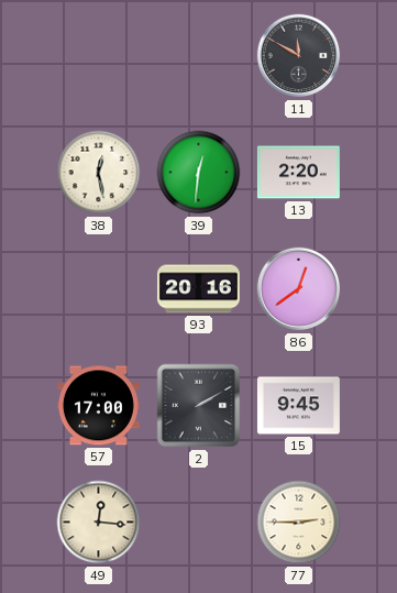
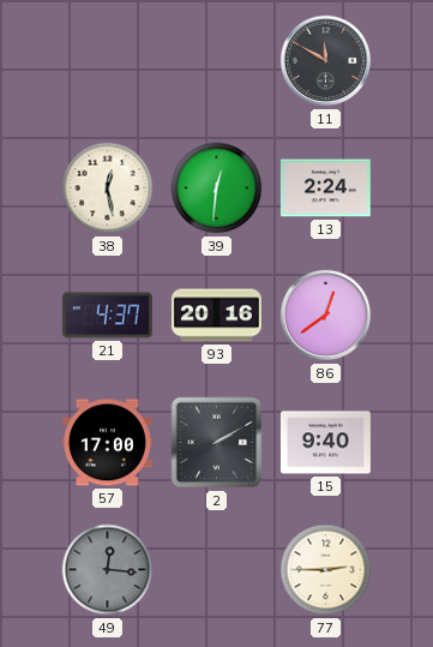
13: 2:20 -> 2:24
21: none -> 4:37
15: 9:45 -> 9:40
49 dial: cream -> grey
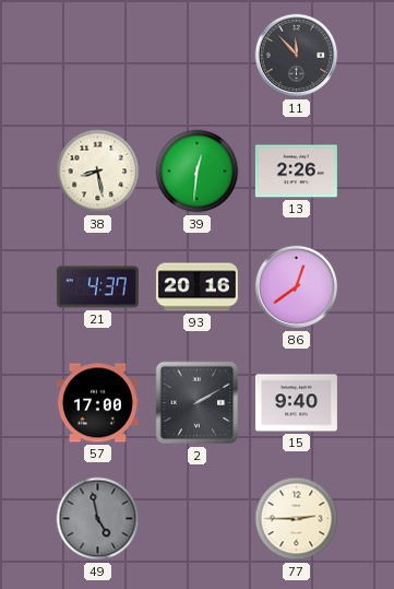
11: 11:50 -> 11:53
38: 12:28 -> 8:28
13: 2:24 -> 2:26
49: 12:16 -> 4:58
